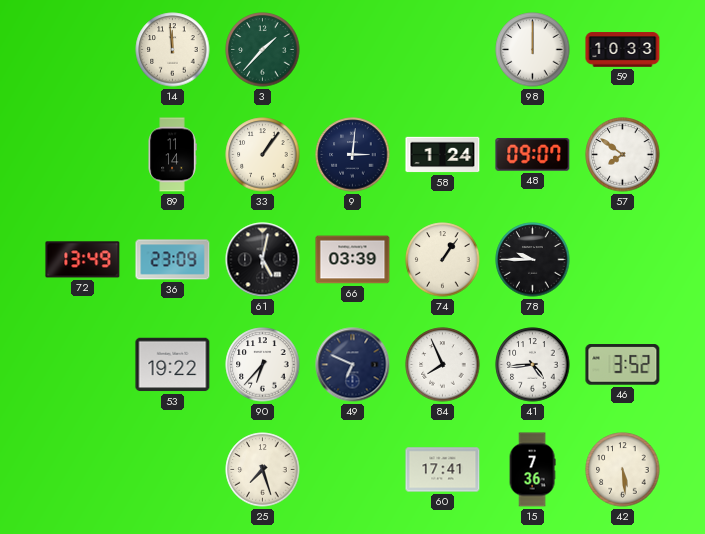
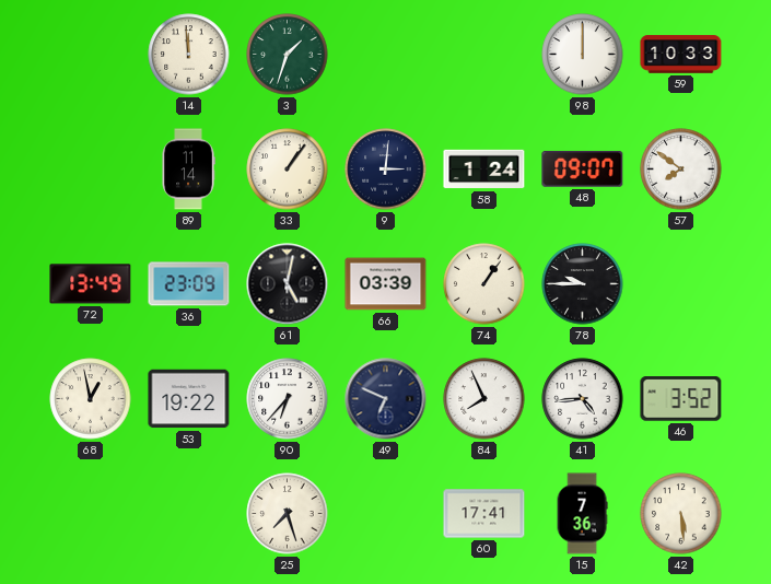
3: 1:37 -> 1:33
68: none -> 12:58
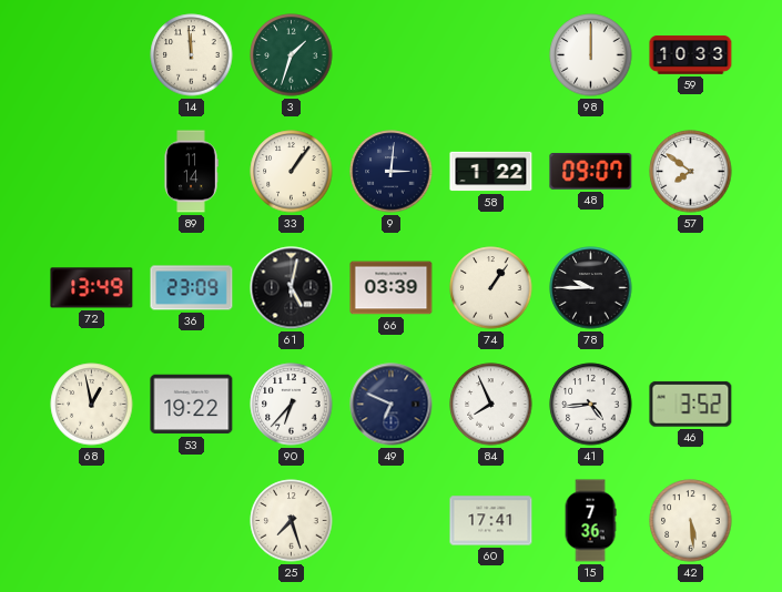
58: 1:24 -> 1:22
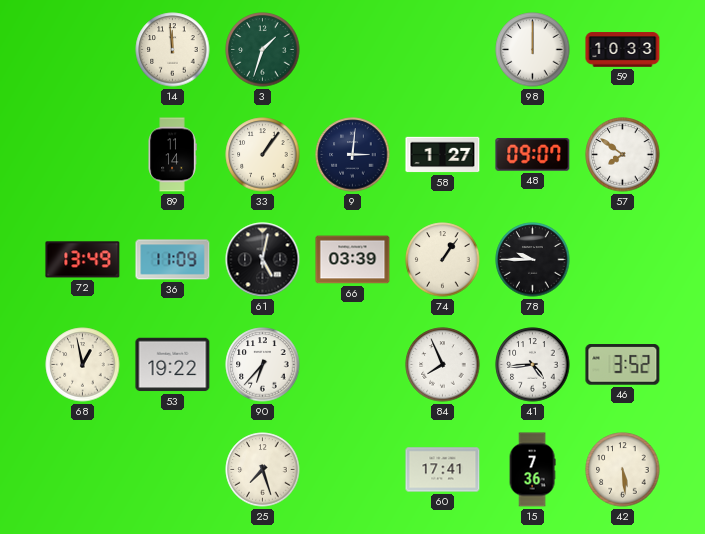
58: 1:22 -> 1:27
36: 23:09 -> 11:09
49: 6:49 -> none
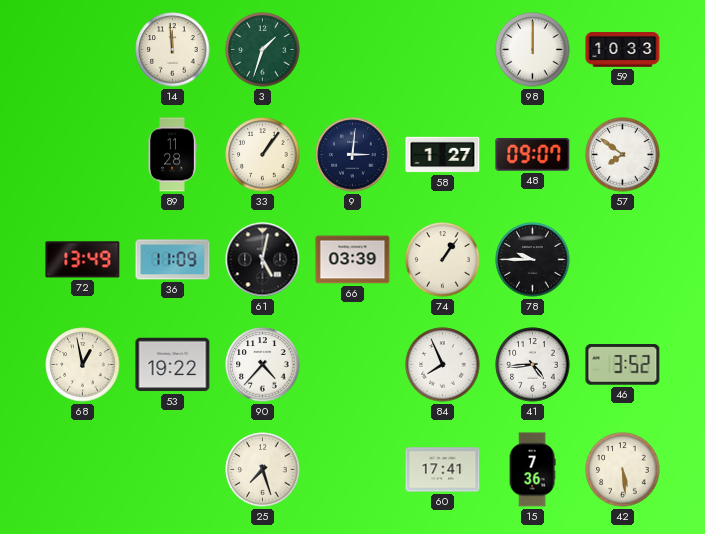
89: 11:14 -> 11:28
90: 6:37 -> 4:37
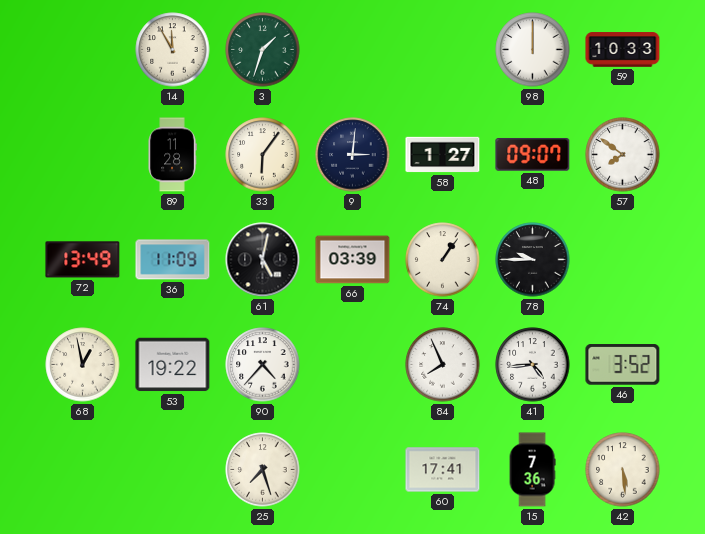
14: 11:59 -> 11:55
33: 1:06 -> 6:06
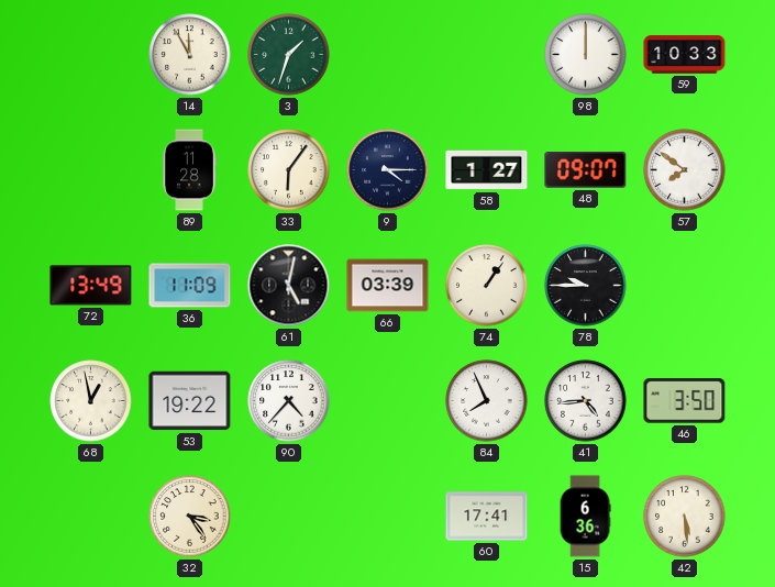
9: 3:01 -> 4:15
46: 3:52 -> 3:50
32: none -> 3:24
25: 7:27 -> none
15: 7:36 -> 6:36
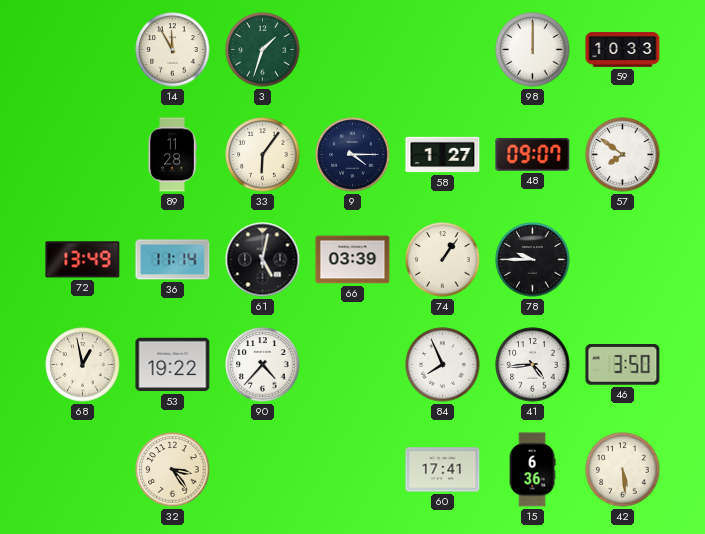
36: 11:09 -> 11:14
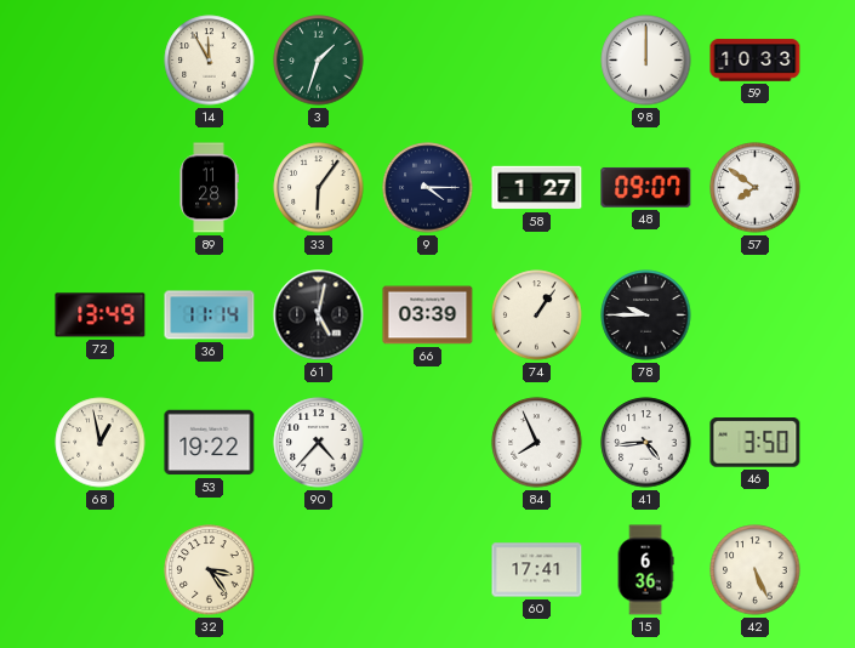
42: 5:29 -> 5:26
